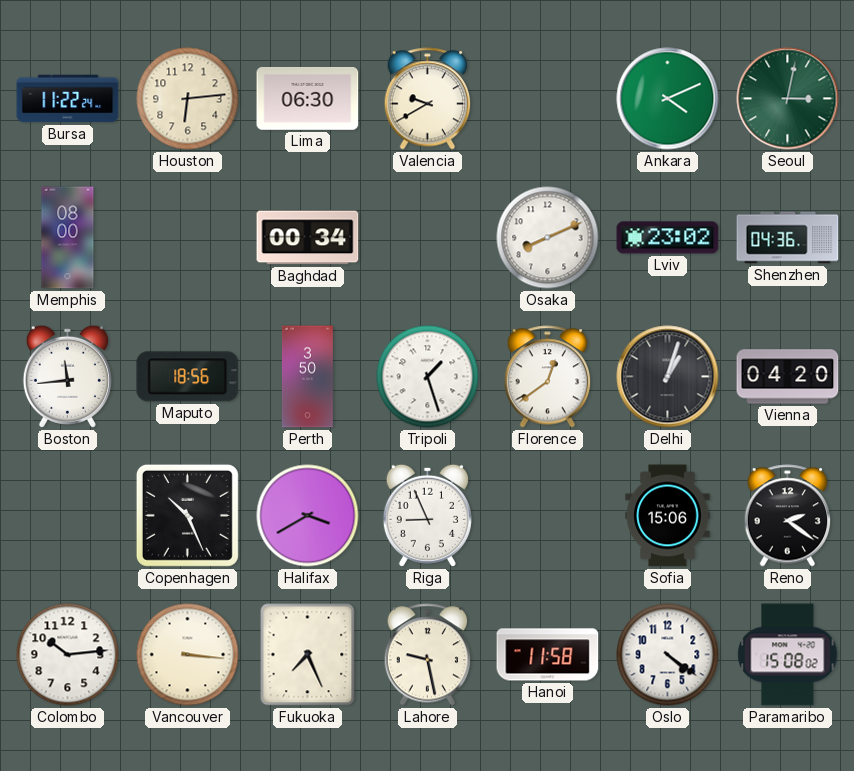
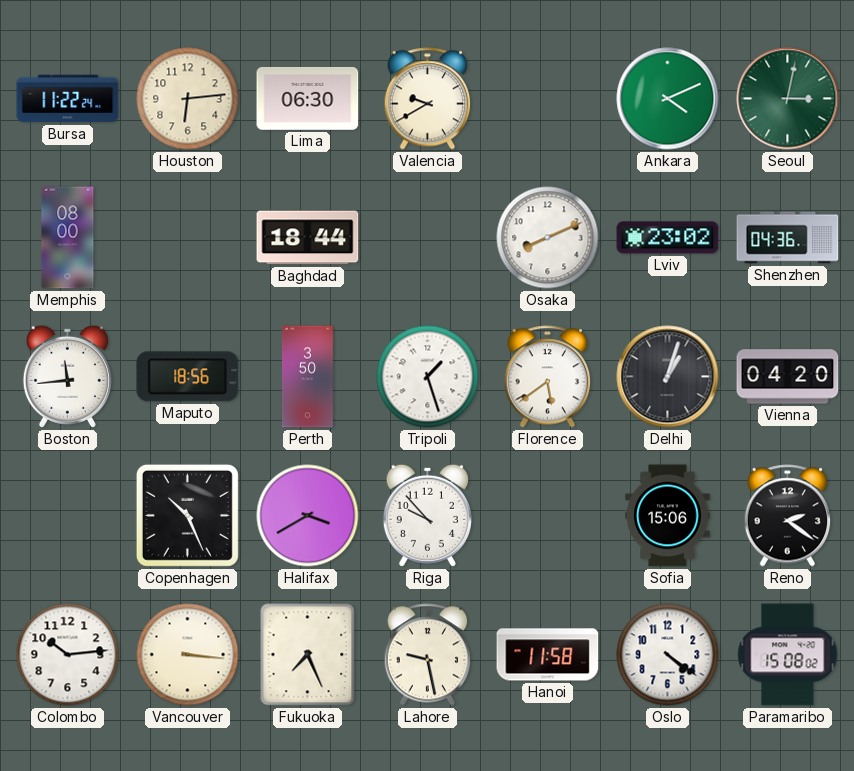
Baghdad: 00:34 -> 18:44
Florence: 12:39 -> 5:39
Riga: 8:56 -> 9:53
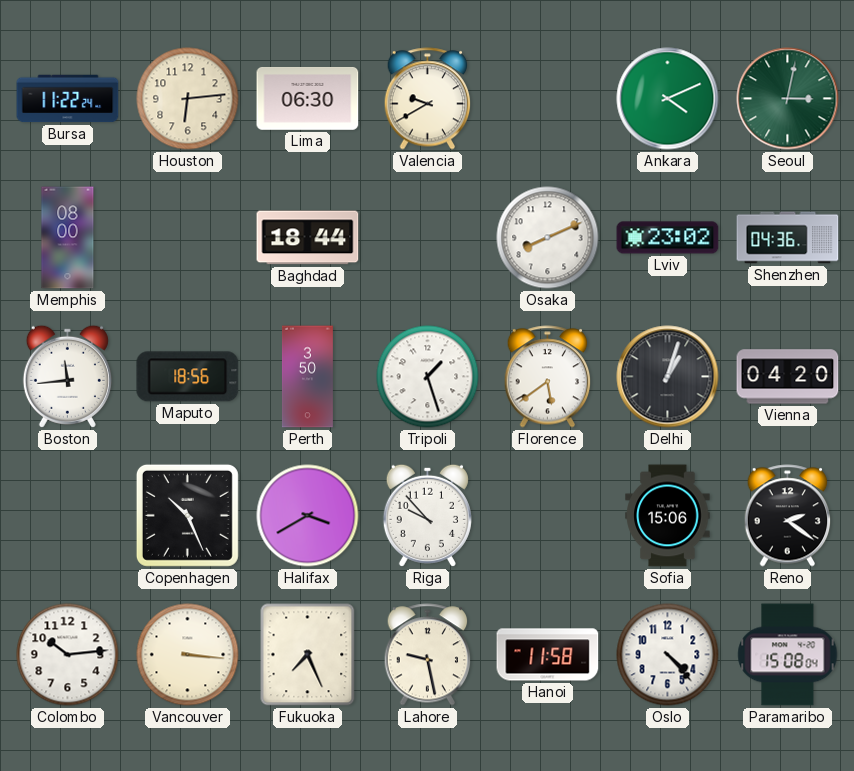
Oslo: 4:21 -> 4:23
Paramaribo: 15:08:02 -> 15:08:04
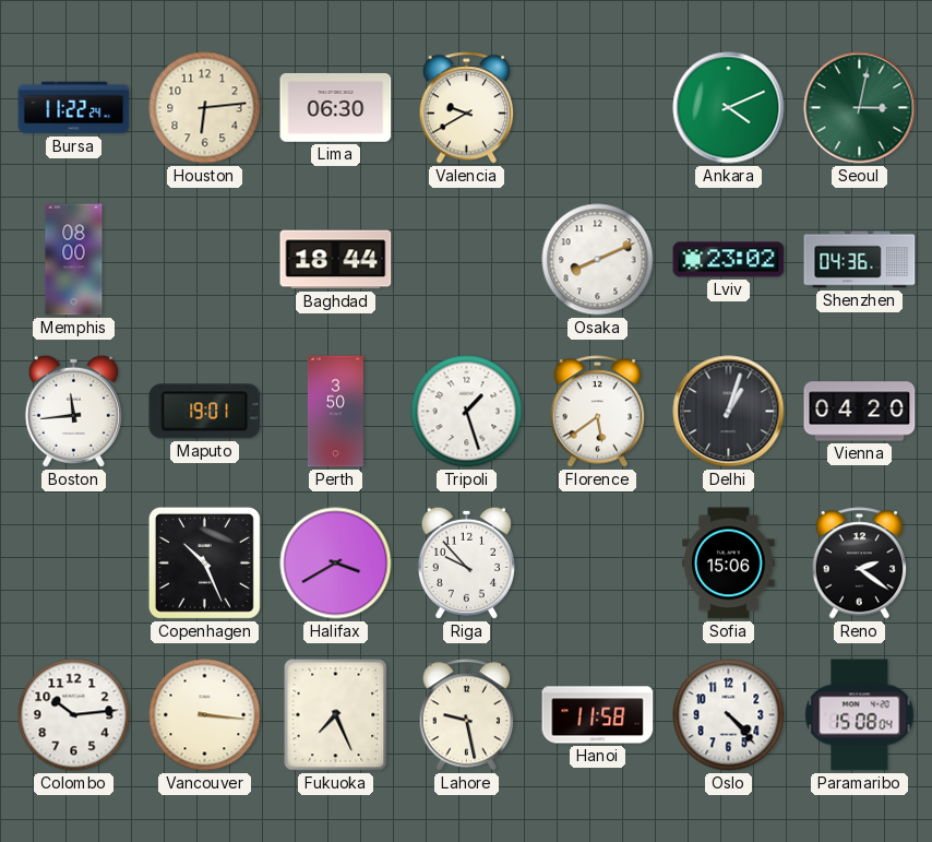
Maputo: 18:56 -> 19:01
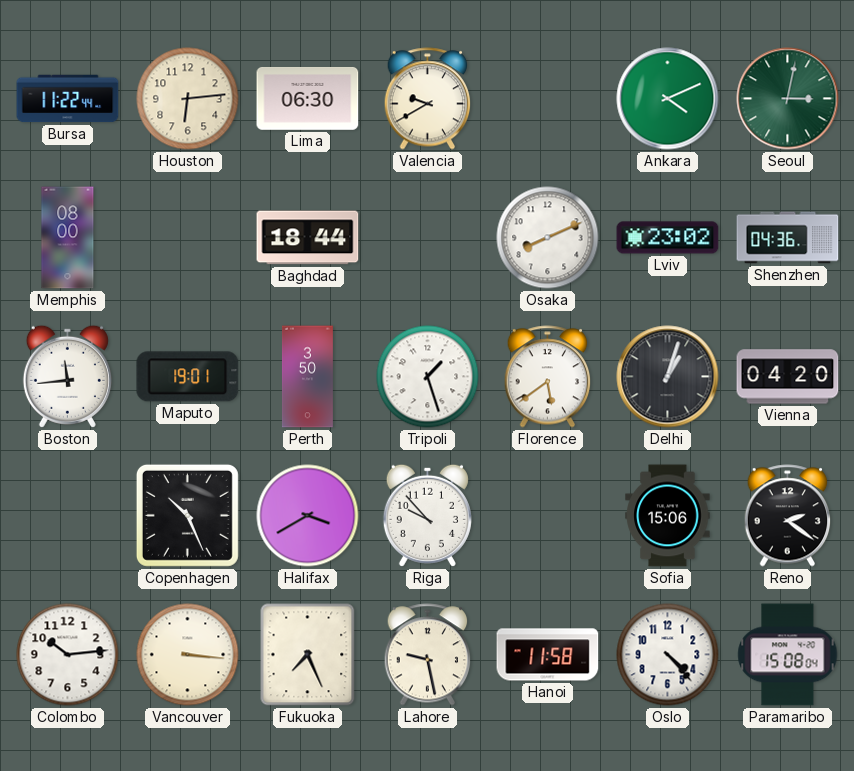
Bursa: 11:22:24 -> 11:22:44
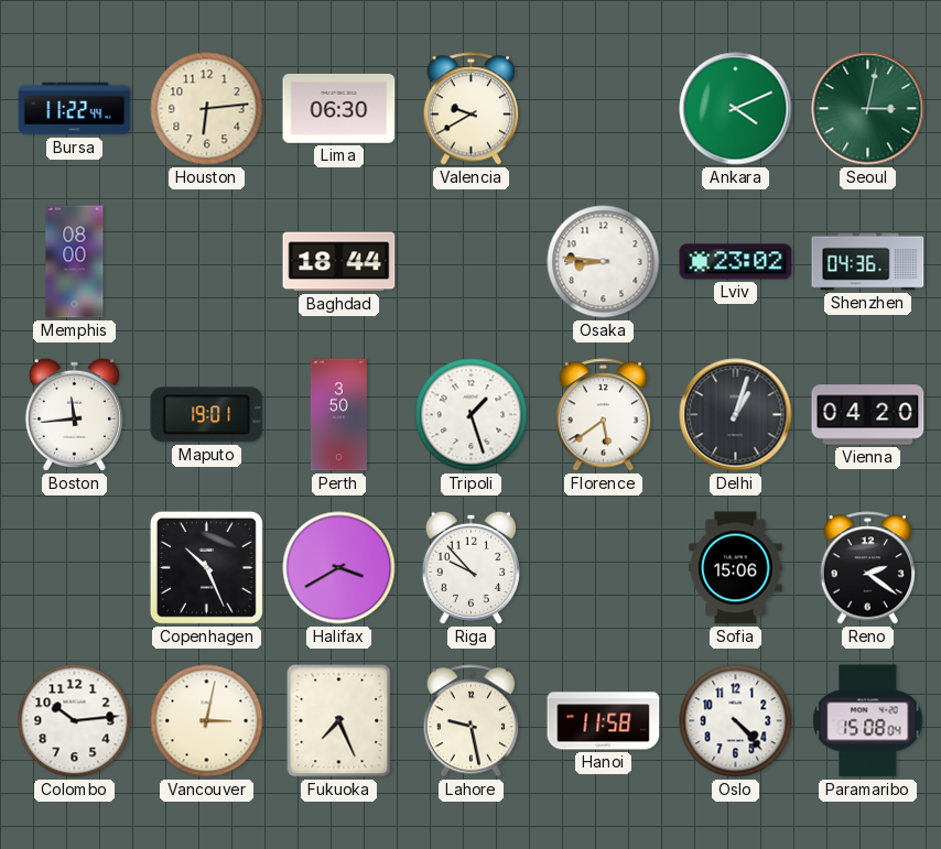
Osaka: 8:11 -> 8:46
Vancouver: 3:16 -> 3:02
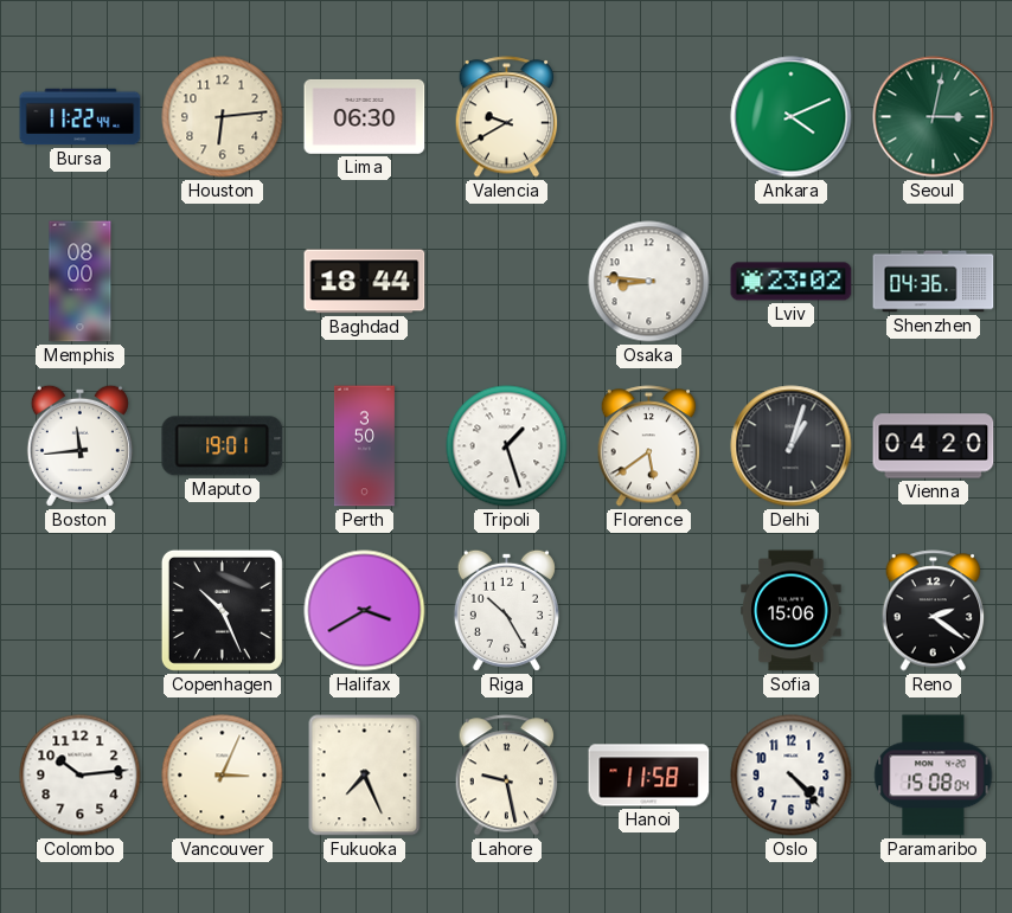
Riga: 9:53 -> 10:25
Vancouver: 3:02 -> 3:04
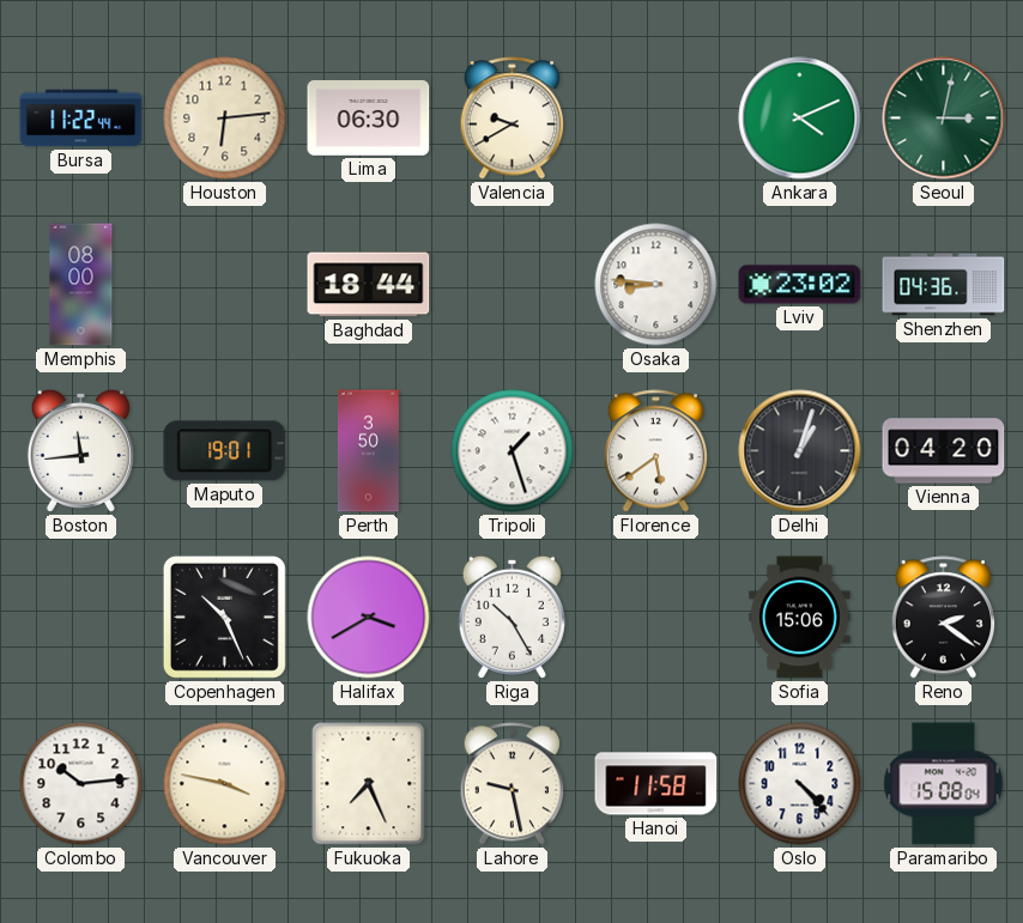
Vancouver: 3:04 -> 3:47
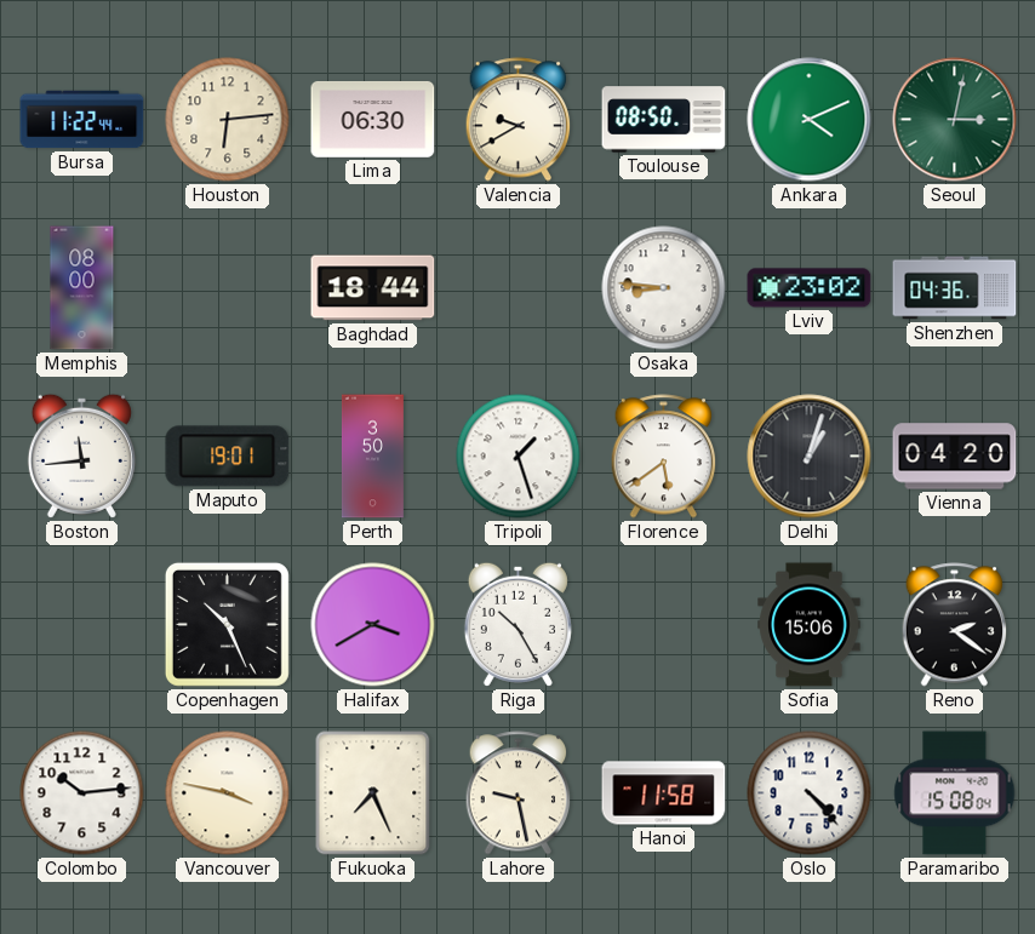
Toulouse: none -> 08:50
